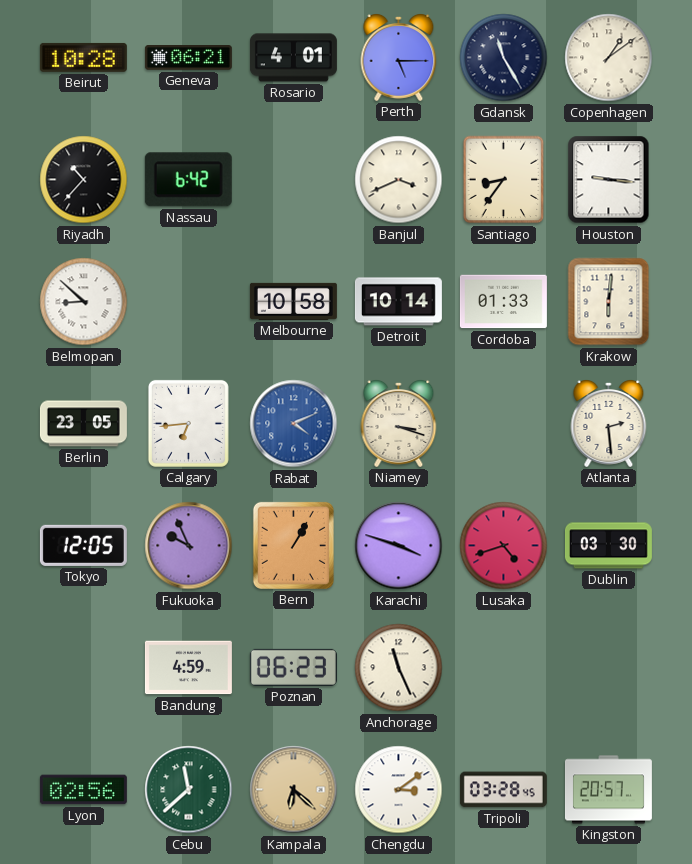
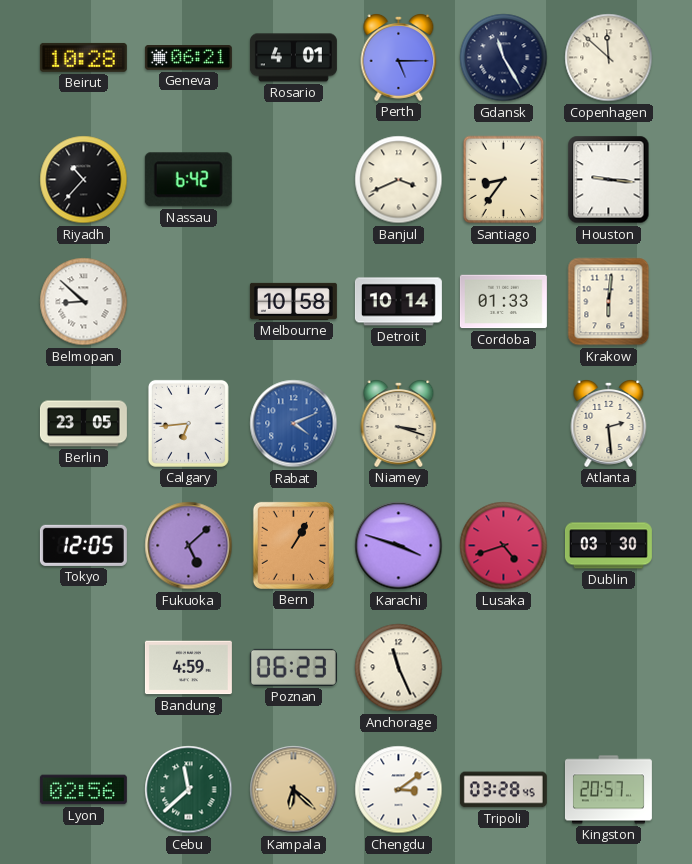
Copenhagen: 1:09 -> 11:52
Fukuoka: 9:56 -> 5:08
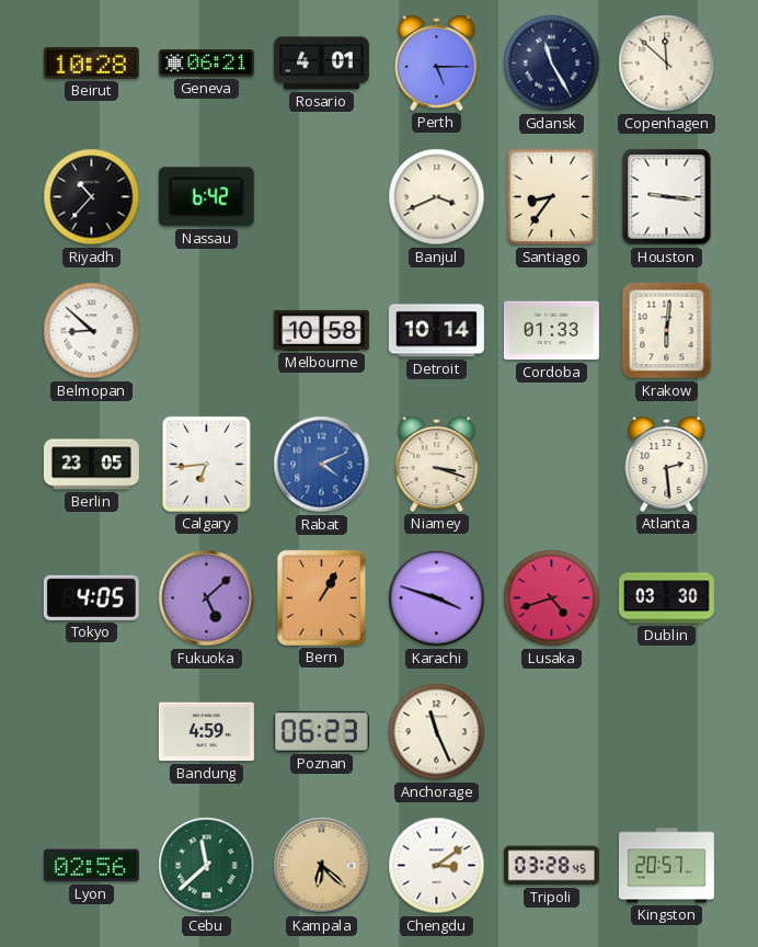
Tokyo: 12:05 -> 4:05
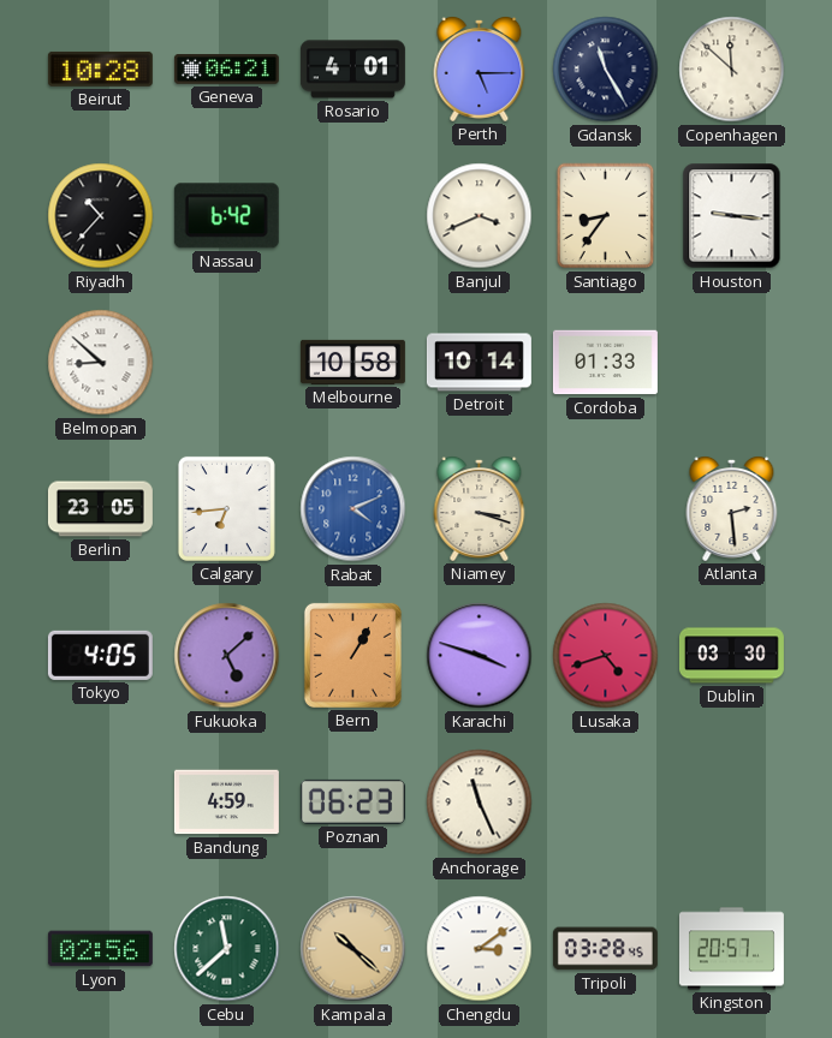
Krakow: 6:01 -> none
Kampala: 6:22 -> 10:22
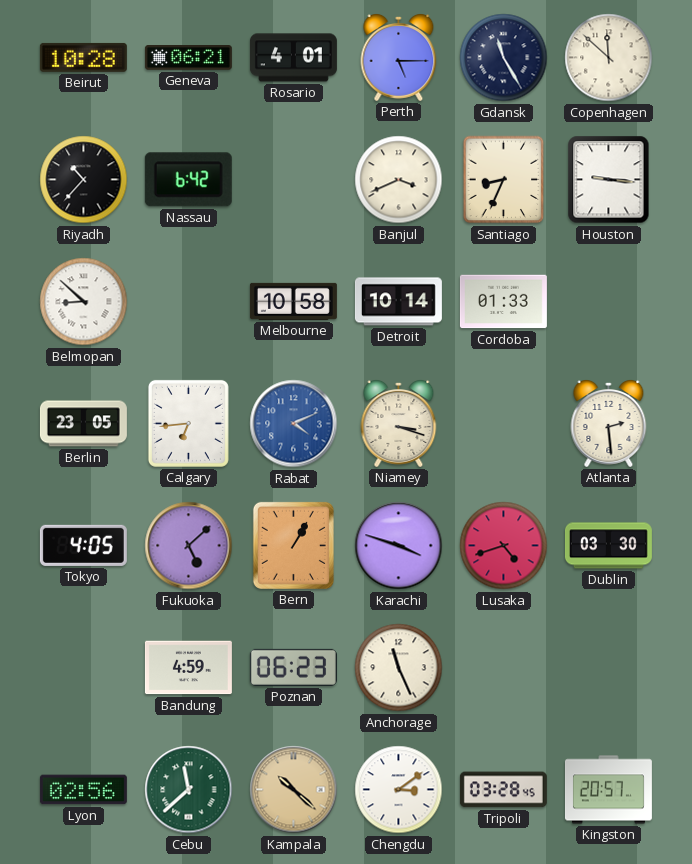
Santiago: 8:36 -> 8:34
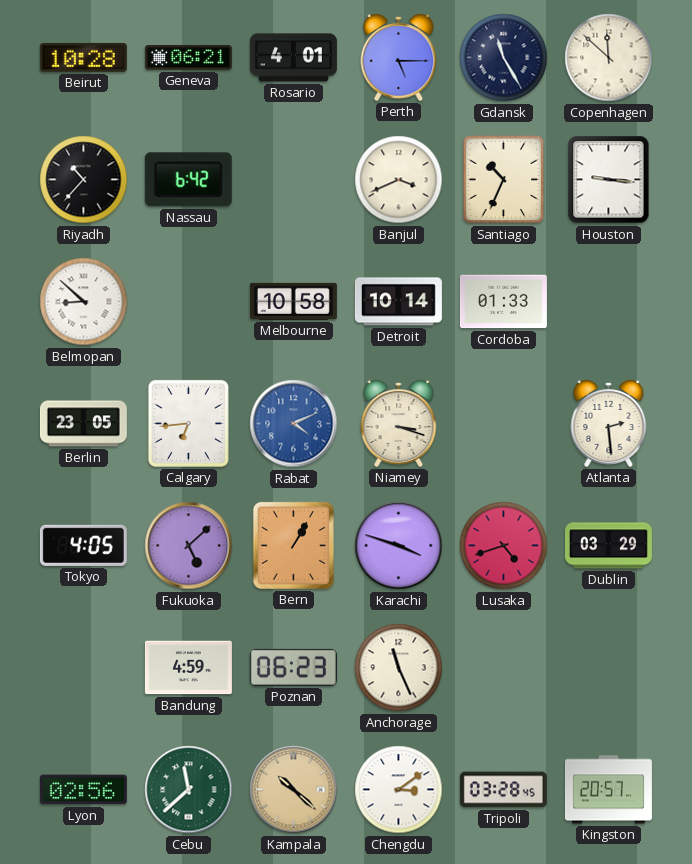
Santiago: 8:34 -> 10:34
Dublin: 03:30 -> 03:29
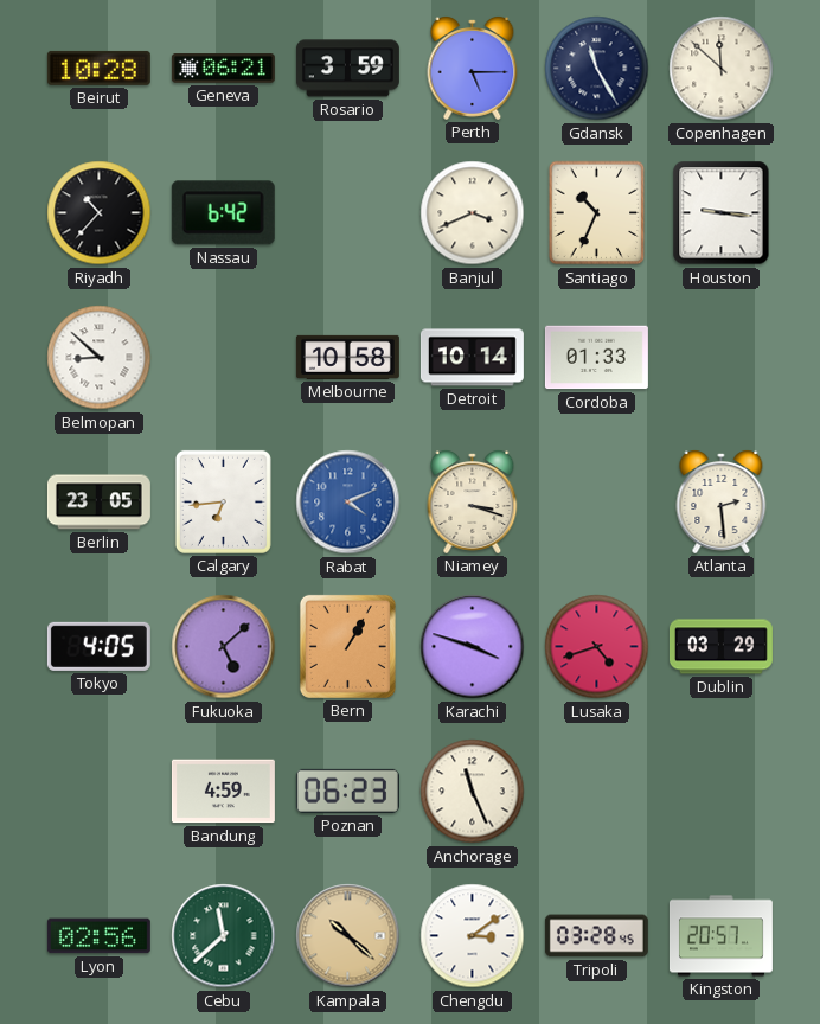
Rosario: 4:01 -> 3:59
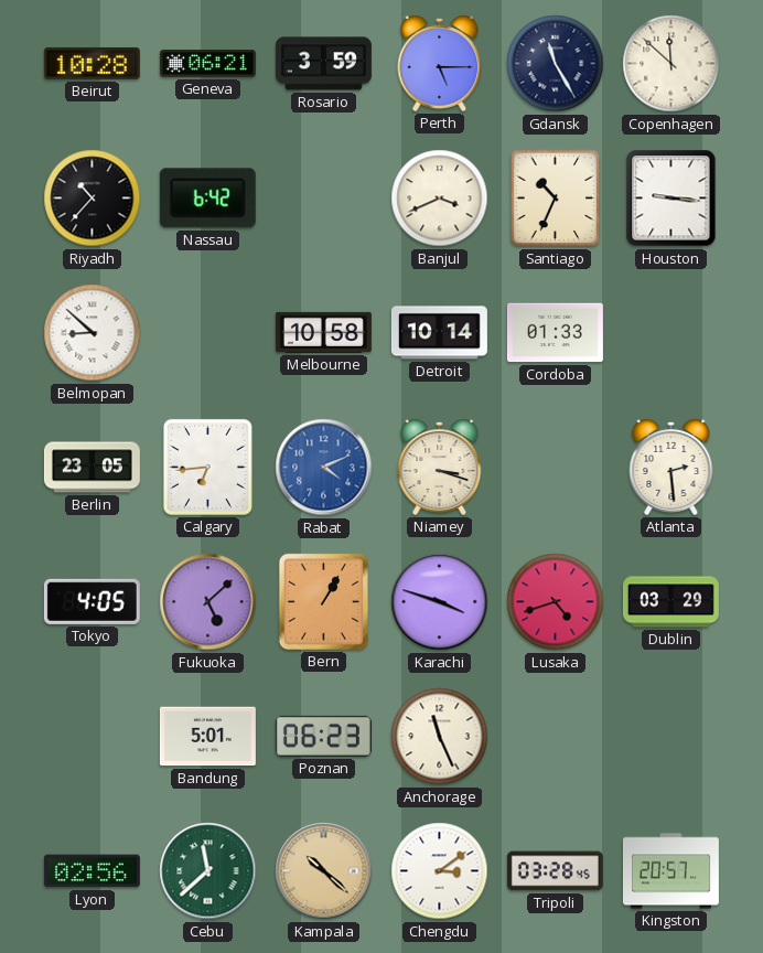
Bandung: 4:59 -> 5:01
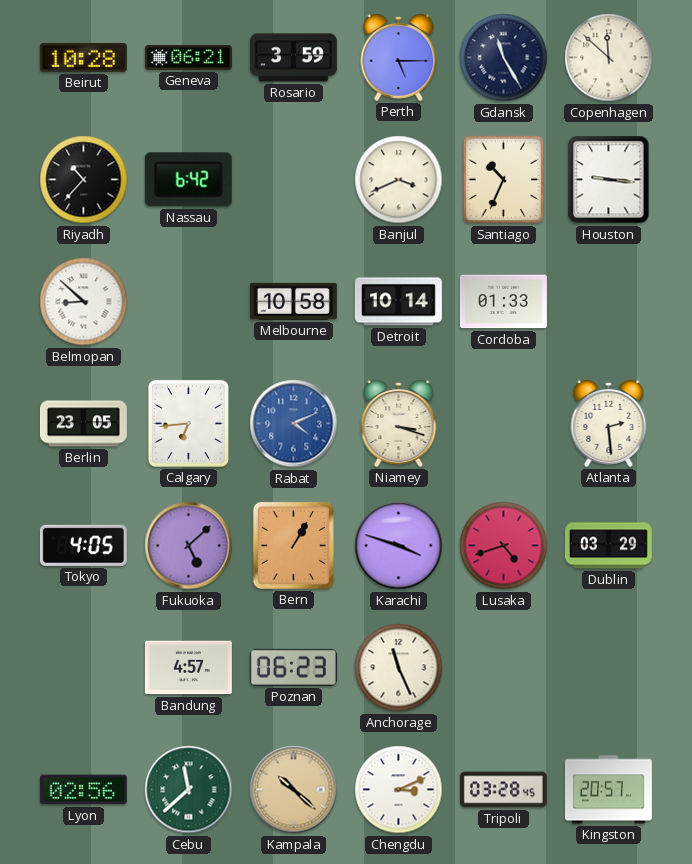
Bandung: 5:01 -> 4:57
Chengdu: 3:09 -> 3:11
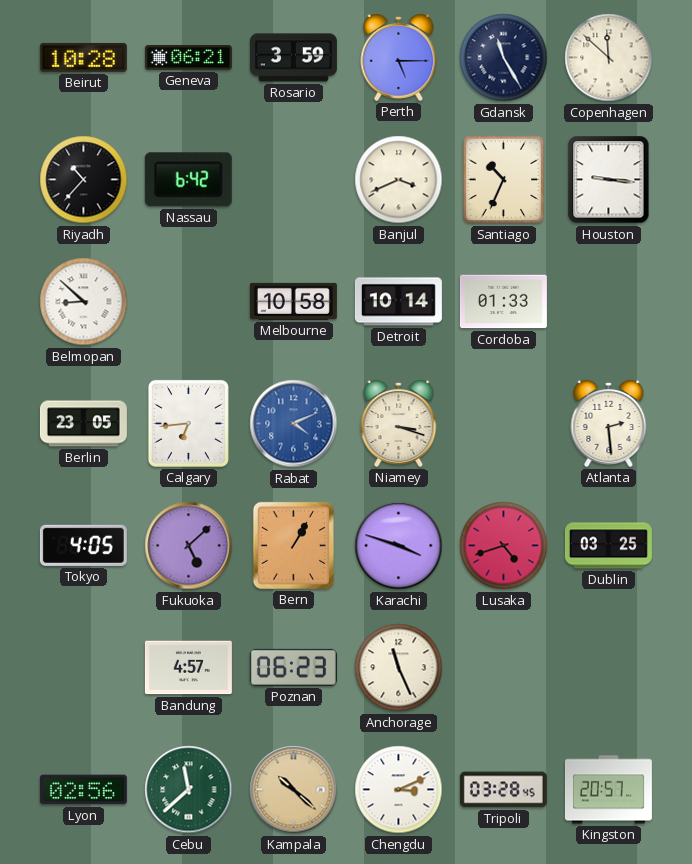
Dublin: 03:29 -> 03:25
